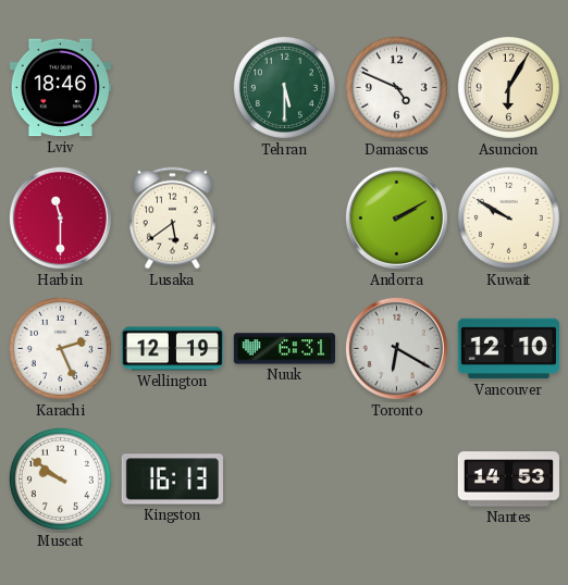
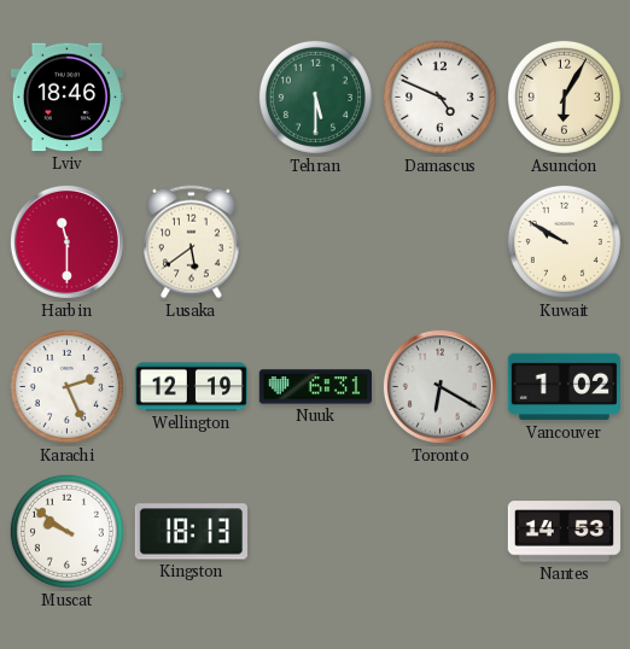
Andorra: 2:10 -> none
Vancouver: 12:10 -> 1:02
Kingston: 16:13 -> 18:13
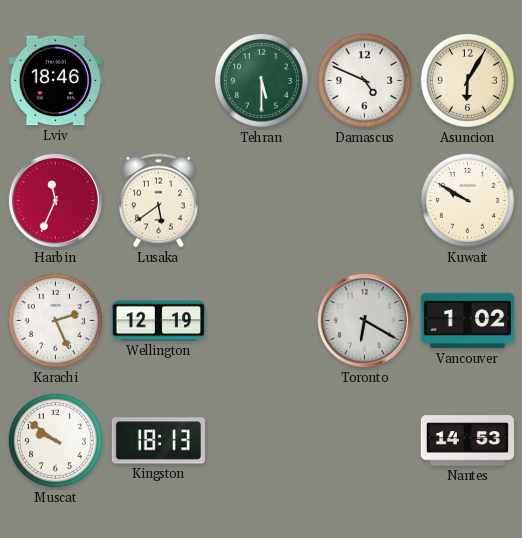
Harbin: 11:30 -> 11:34
Nuuk: 6:31 -> none
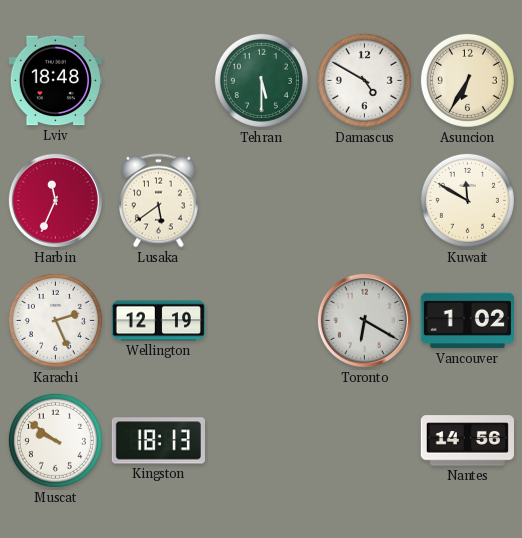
Lviv: 18:46 -> 18:48
Damascus: 4:49 -> 4:50
Asuncion: 6:05 -> 6:35
Kuwait: 9:50 -> 11:50
Nantes: 14:53 -> 14:56
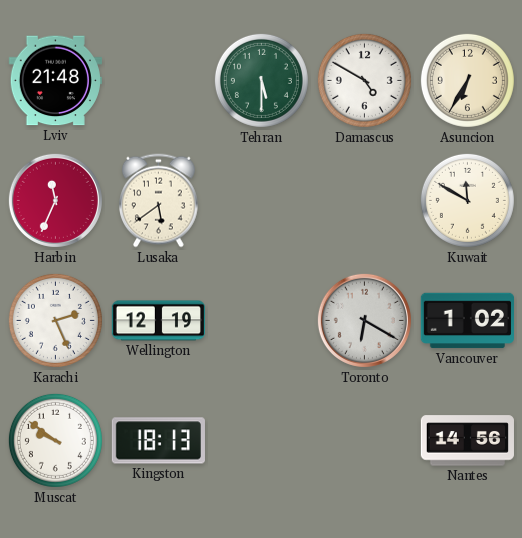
Lviv: 18:48 -> 21:48
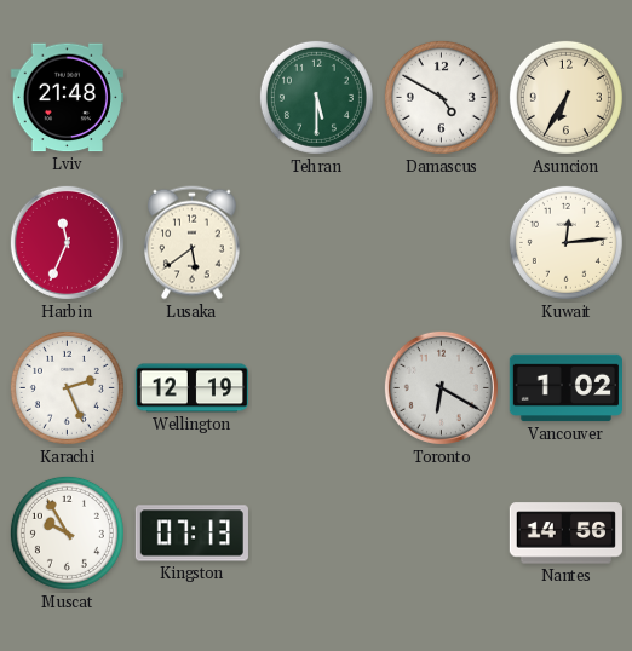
Kuwait: 11:50 -> 12:14
Muscat: 9:51 -> 9:55
Kingston: 18:13 -> 07:13
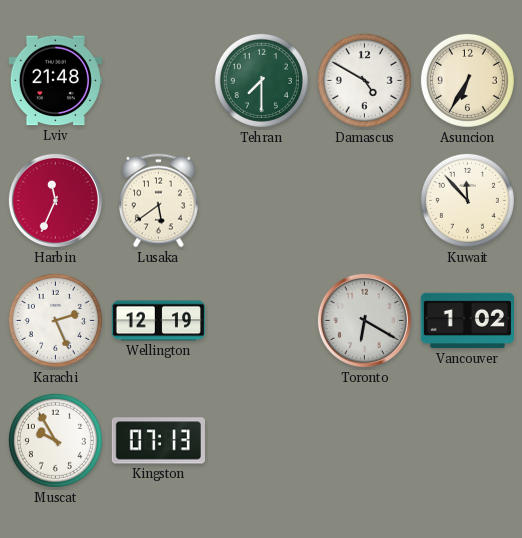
Tehran: 5:30 -> 7:30
Kuwait: 12:14 -> 11:53
Nantes: 14:56 -> none
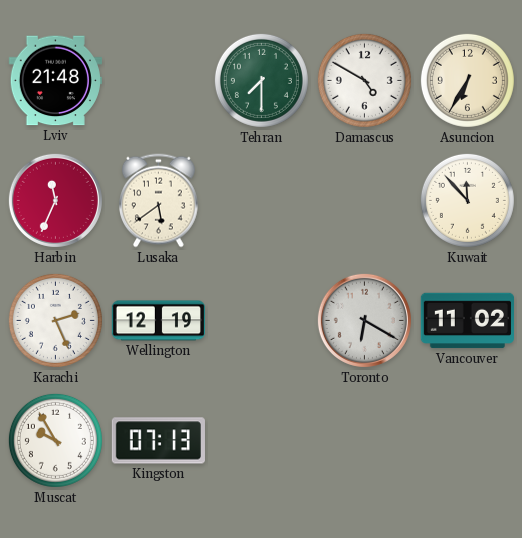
Vancouver: 1:02 -> 11:02
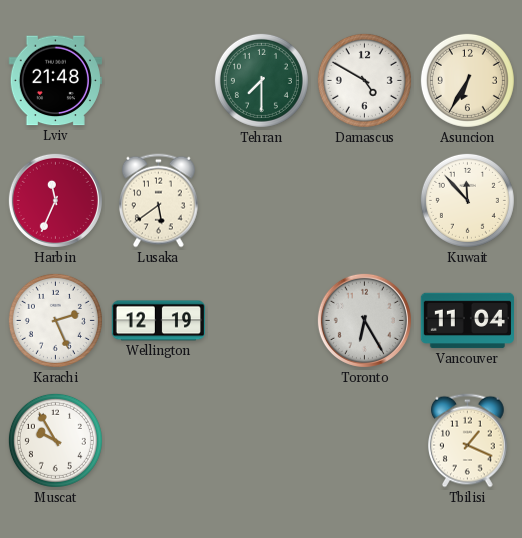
Toronto: 6:20 -> 6:25
Vancouver: 11:02 -> 11:04
Kingston: 07:13 -> none
Tbilisi: none -> 1:19
